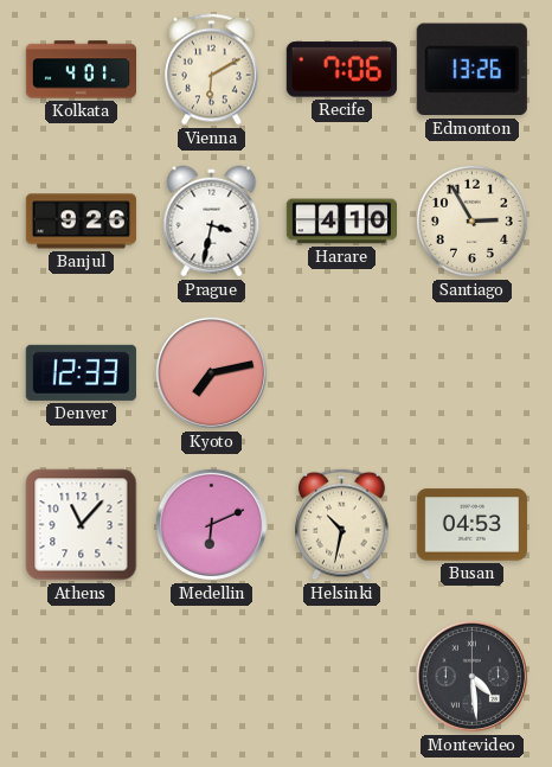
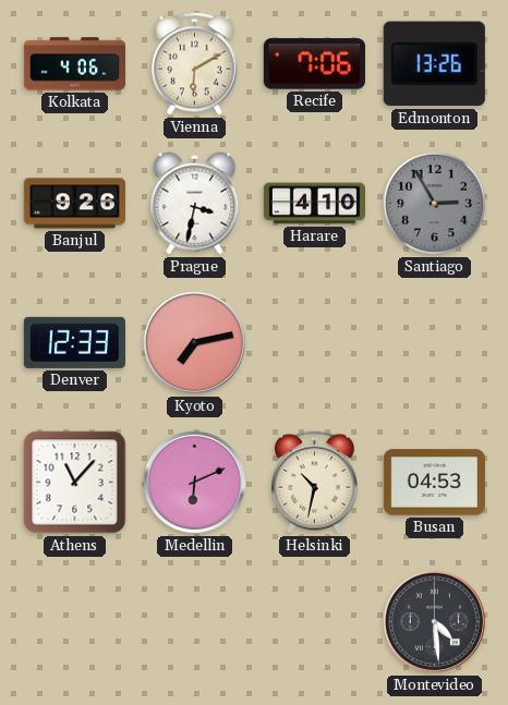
Kolkata: 4:01 -> 4:06
Santiago dial: cream -> grey
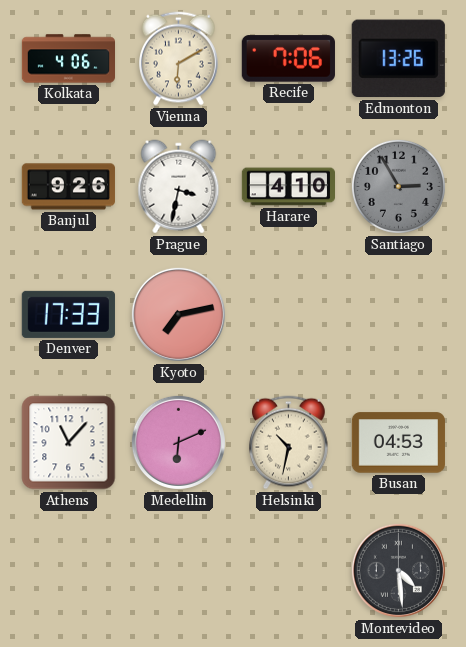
Denver: 12:33 -> 17:33
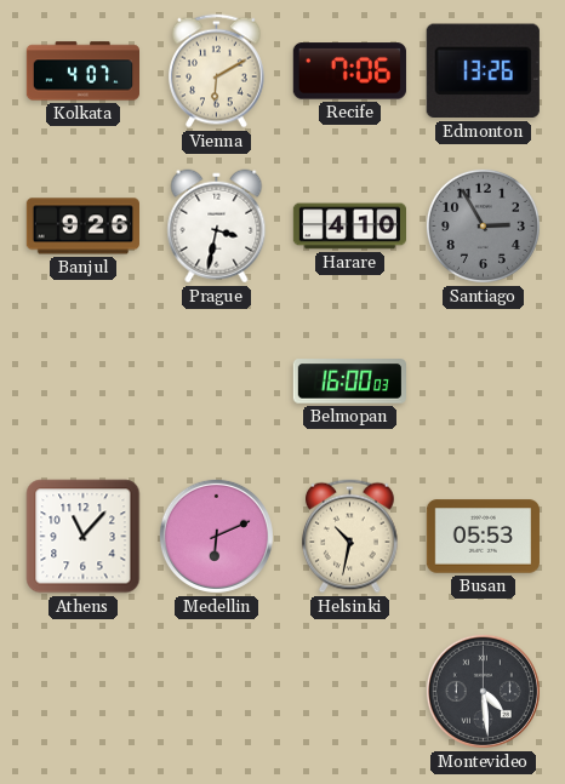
Kolkata: 4:06 -> 4:07
Denver: 17:33 -> none
Kyoto: 7:13 -> none
Belmopan: none -> 16:00
Busan: 04:53 -> 05:53
